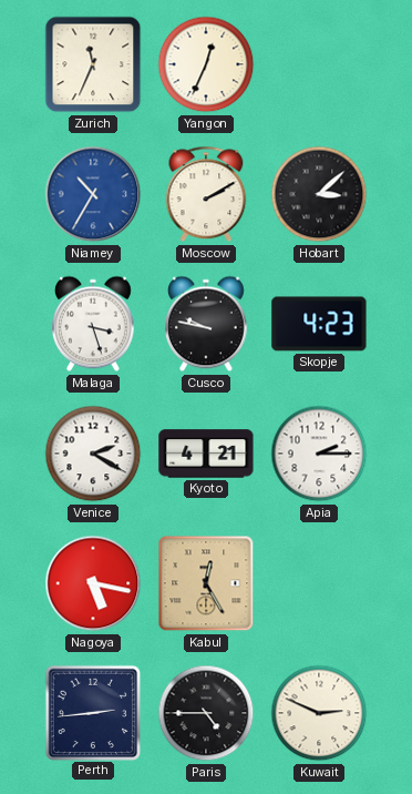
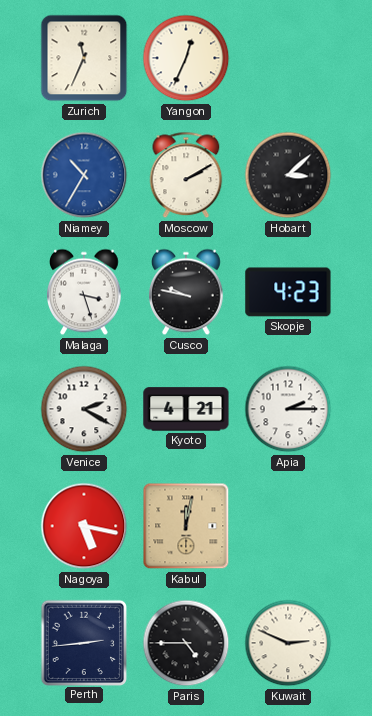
Kabul: 12:25 -> 12:02
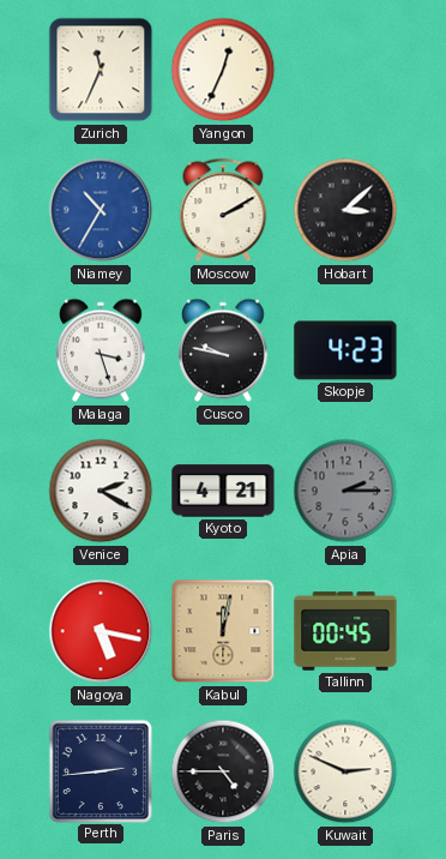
Apia dial: white -> grey
Tallinn: none -> 00:45
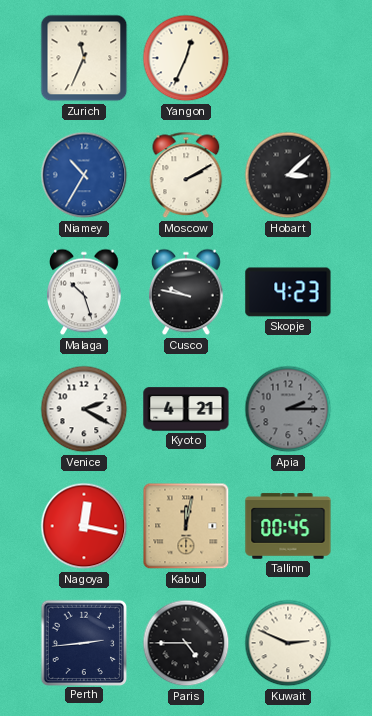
Malaga: 3:27 -> 10:27
Nagoya: 5:17 -> 12:17
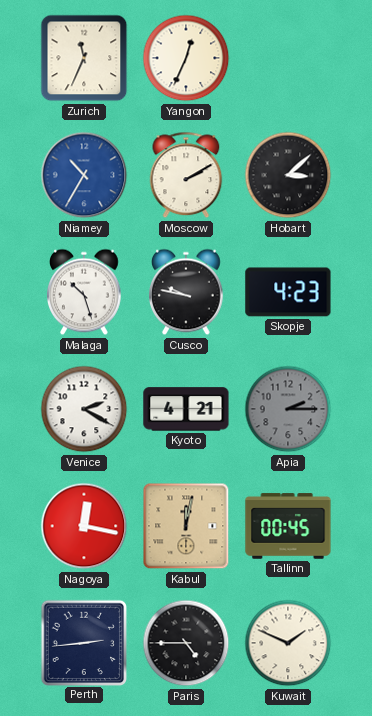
Kuwait: 2:49 -> 1:49
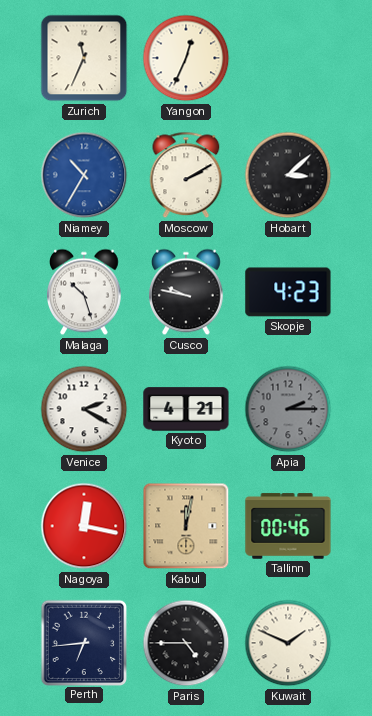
Tallinn: 00:45 -> 00:46
Perth: 2:44 -> 6:44
